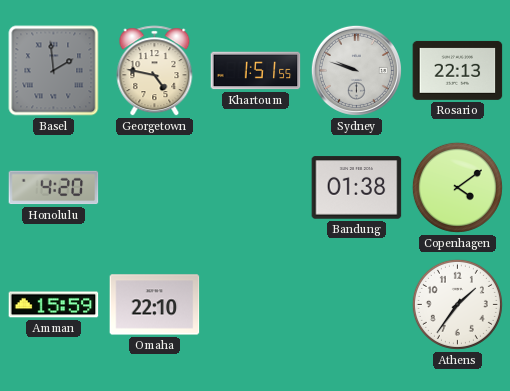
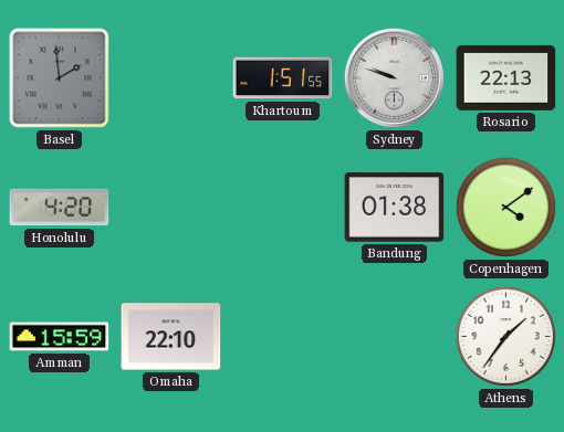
Georgetown: 4:47 -> none
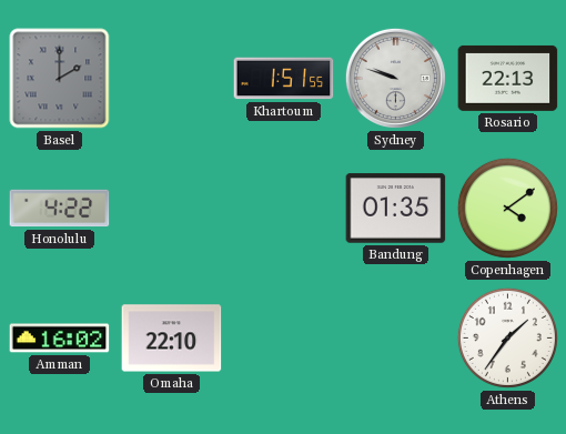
Basel: 1:59 -> 2:00
Honolulu: 4:20 -> 4:22
Bandung: 01:38 -> 01:35
Amman: 15:59 -> 16:02
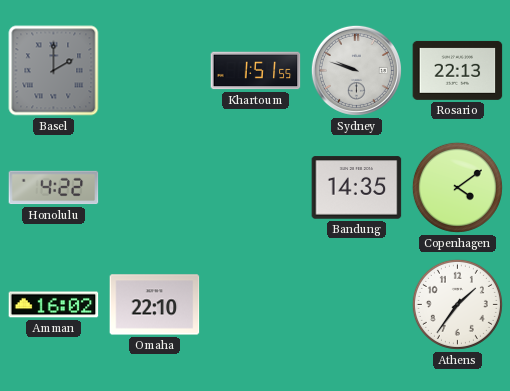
Bandung: 01:35 -> 14:35
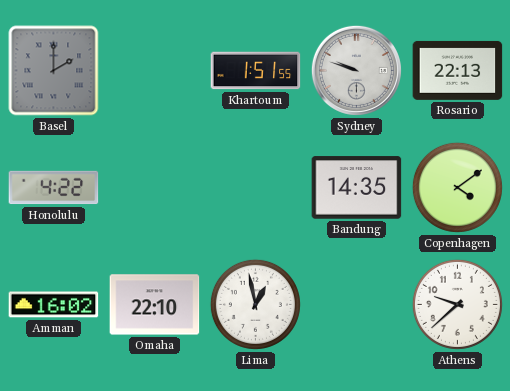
Lima: none -> 12:58
Athens: 1:36 -> 9:38
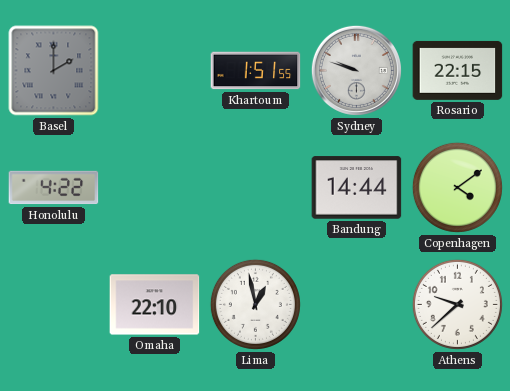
Rosario: 22:13 -> 22:15
Bandung: 14:35 -> 14:44
Amman: 16:02 -> none
